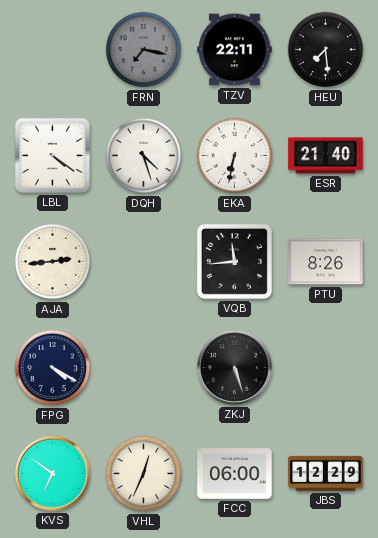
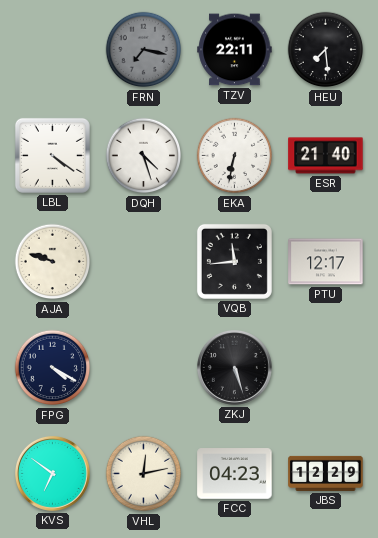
AJA: 2:44 -> 9:48
PTU: 8:26 -> 12:17
VHL: 12:34 -> 12:13
FCC: 06:00 -> 04:23
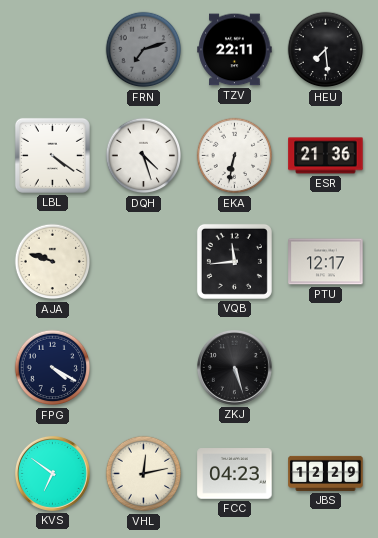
FRN: 7:17 -> 7:12
ESR: 21:40 -> 21:36
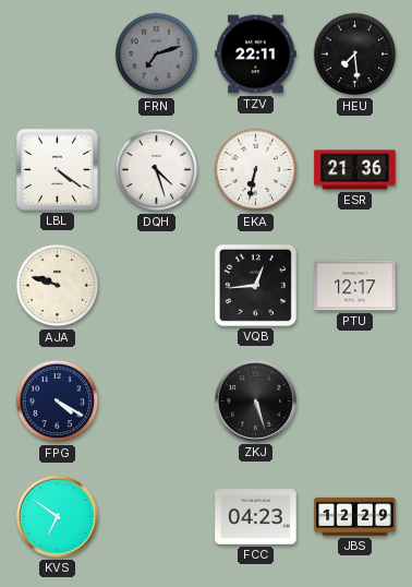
VQB: 11:44 -> 12:44
VHL: 12:13 -> none
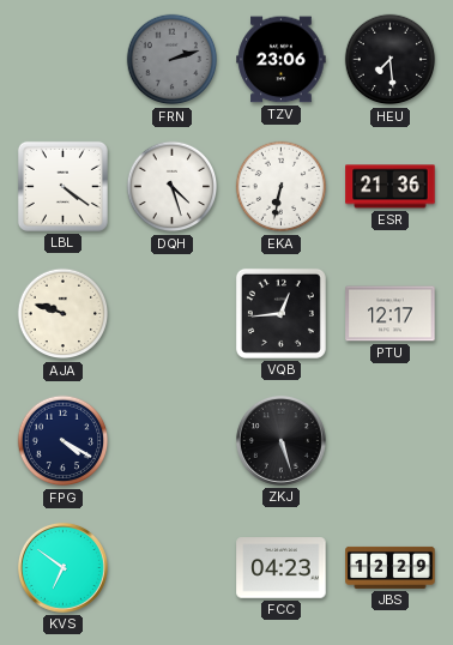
FRN: 7:12 -> 2:12
TZV: 22:11 -> 23:06
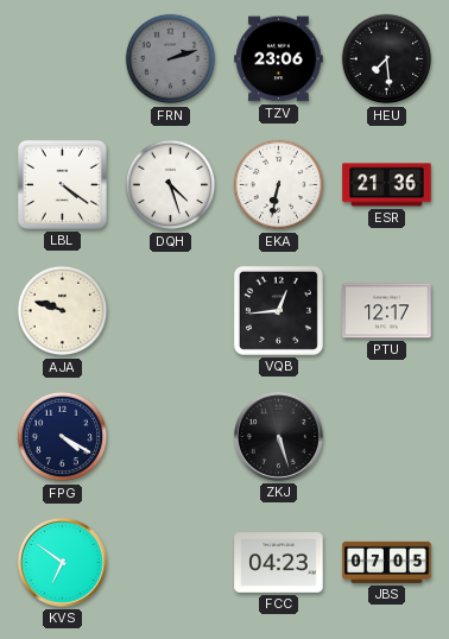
JBS: 12:29 -> 07:05
